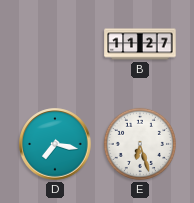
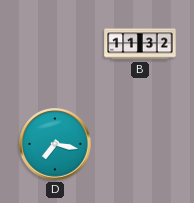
B: 11:27 -> 11:32
E: 6:27 -> none
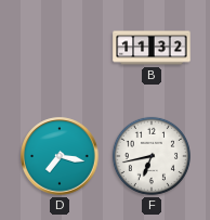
F: none -> 6:43
